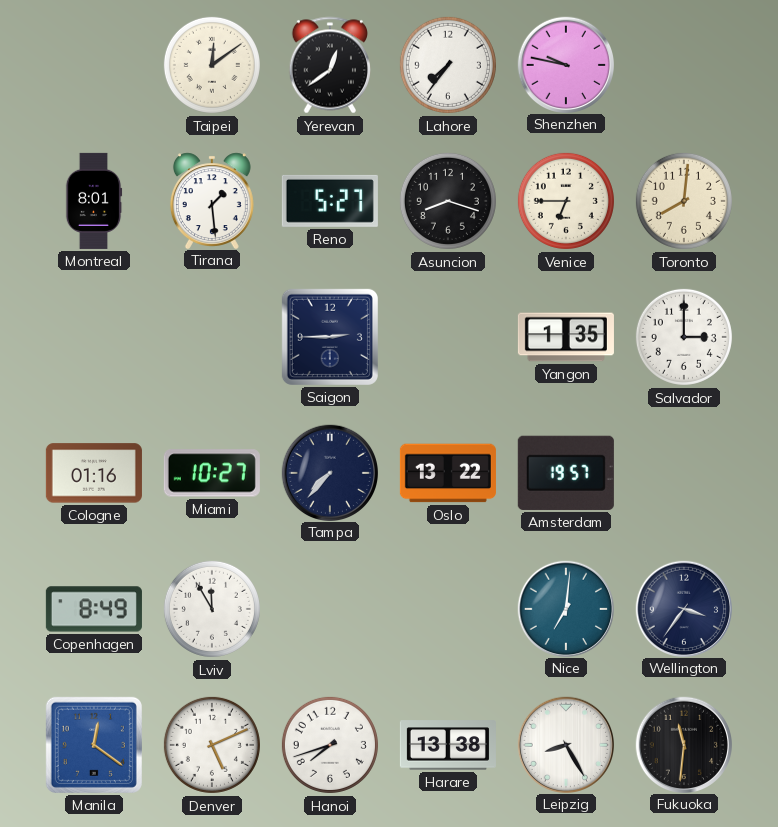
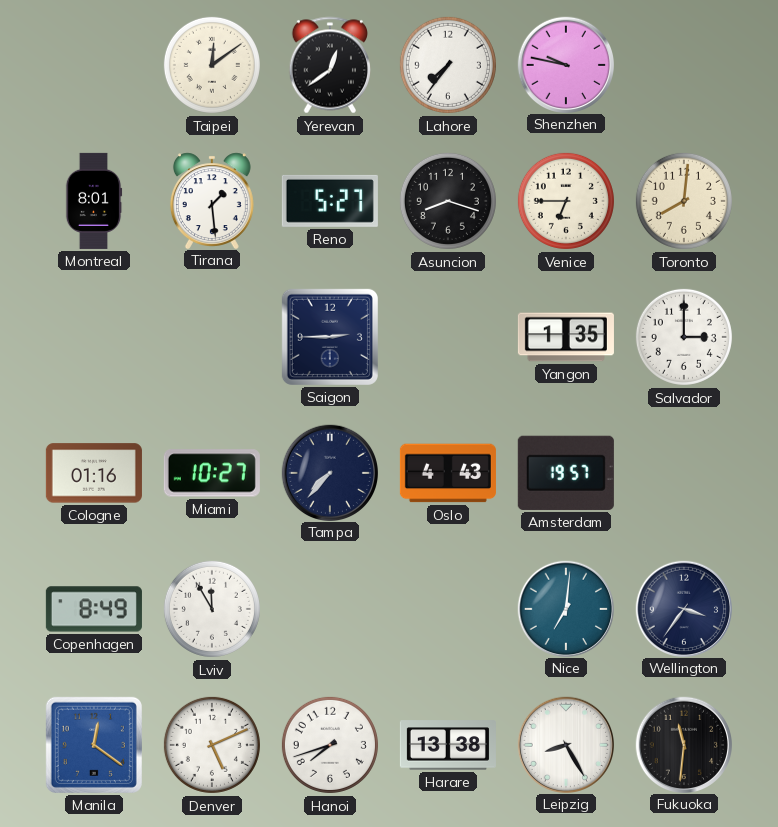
Oslo: 13:22 -> 4:43
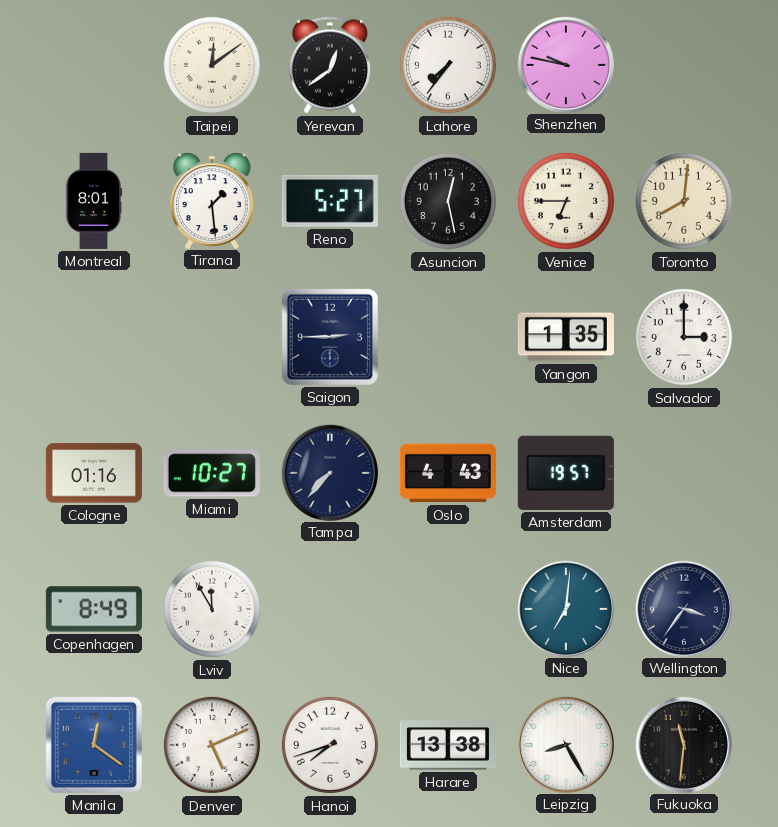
Asuncion: 8:18 -> 12:28
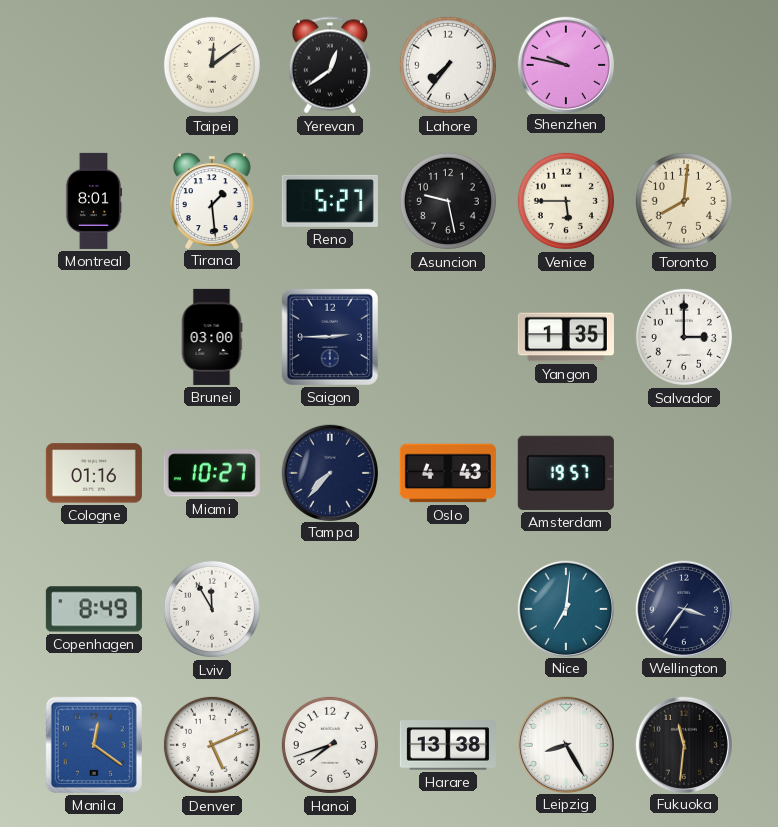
Asuncion: 12:28 -> 9:28
Venice: 6:45 -> 5:45
Brunei: none -> 03:00
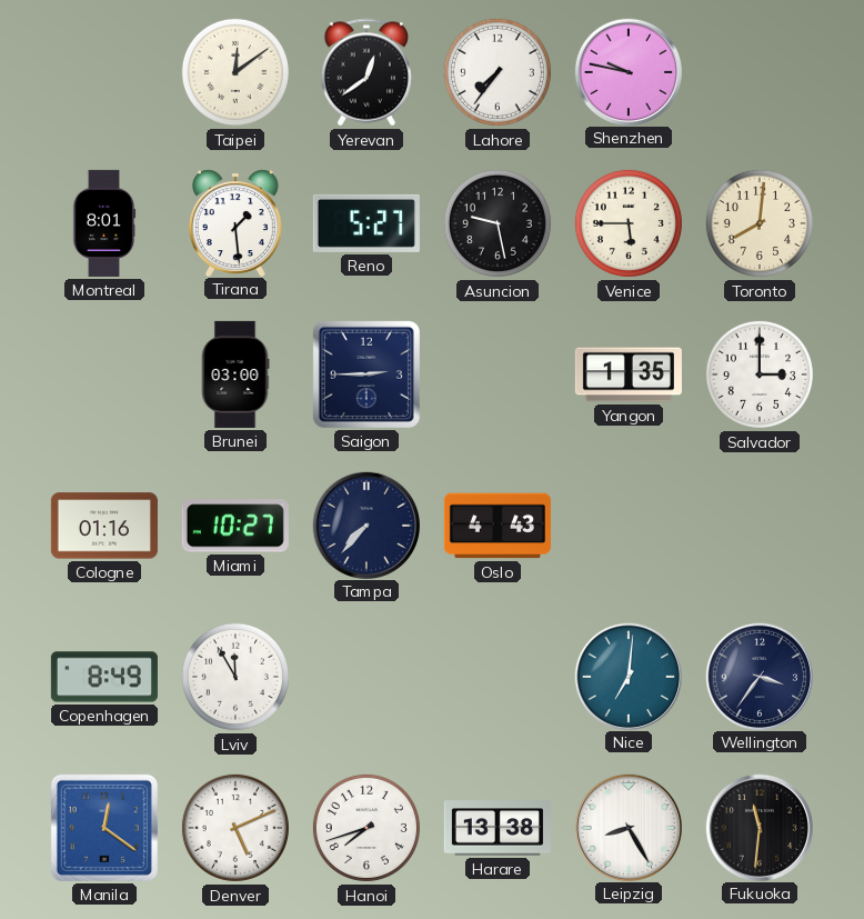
Amsterdam: 19:57 -> none
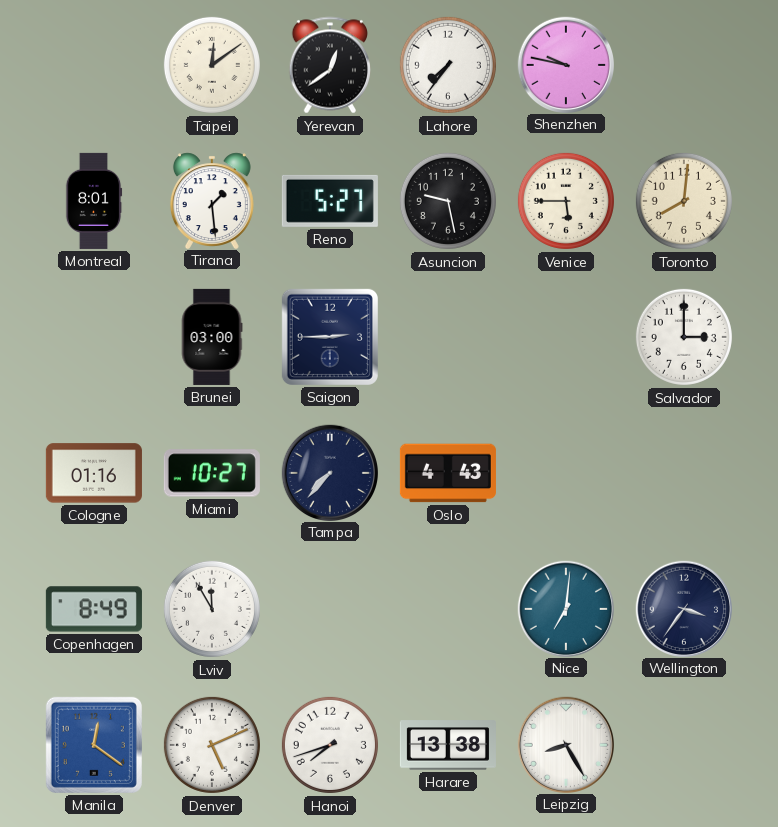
Yangon: 1:35 -> none
Fukuoka: 11:31 -> none
